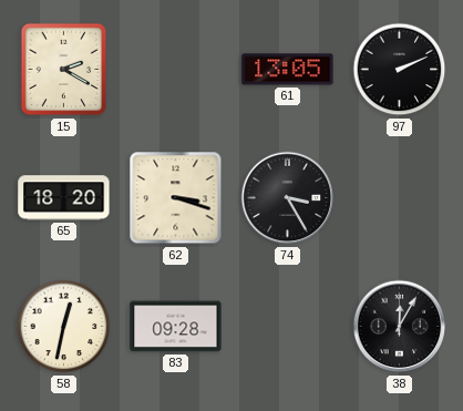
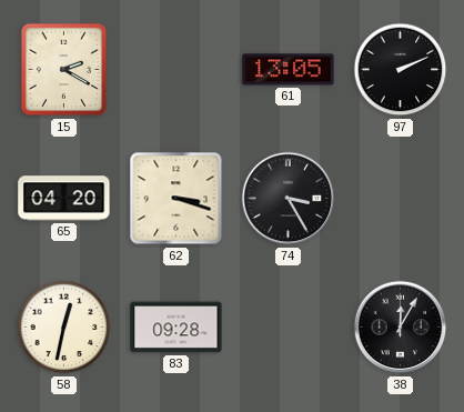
65: 18:20 -> 04:20
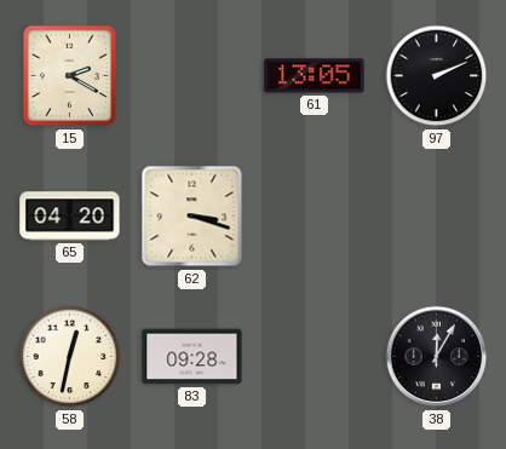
74: 3:25 -> none
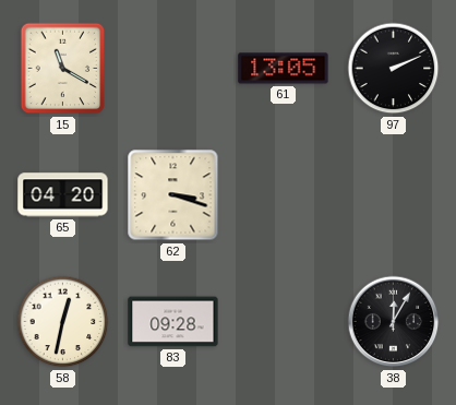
15: 2:20 -> 11:20
